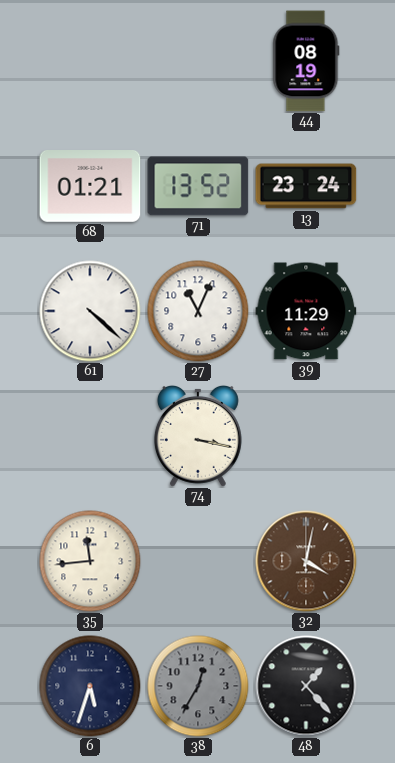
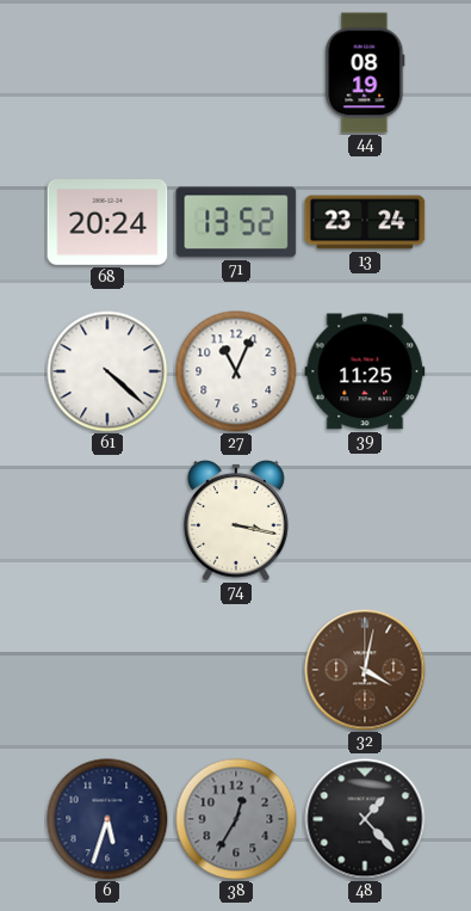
68: 01:21 -> 20:24
39: 11:29 -> 11:25
35: 11:44 -> none
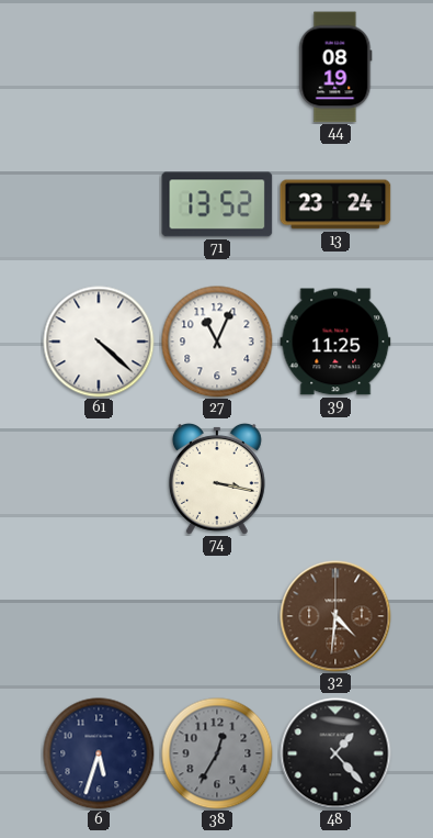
68: 20:24 -> none
32: 4:02 -> 4:31
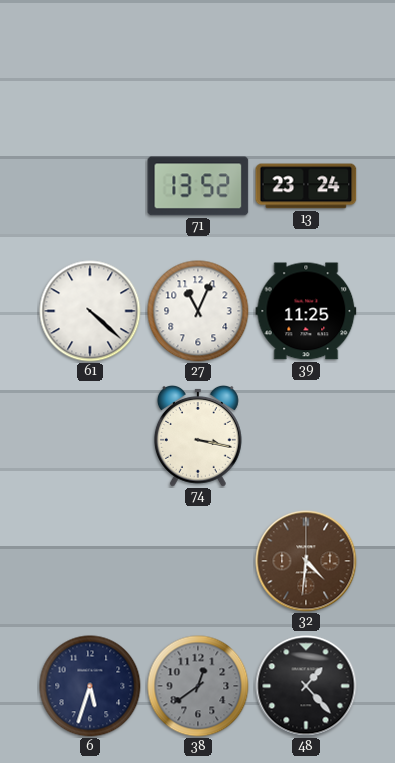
44: 08:19 -> none
38: 12:35 -> 12:39
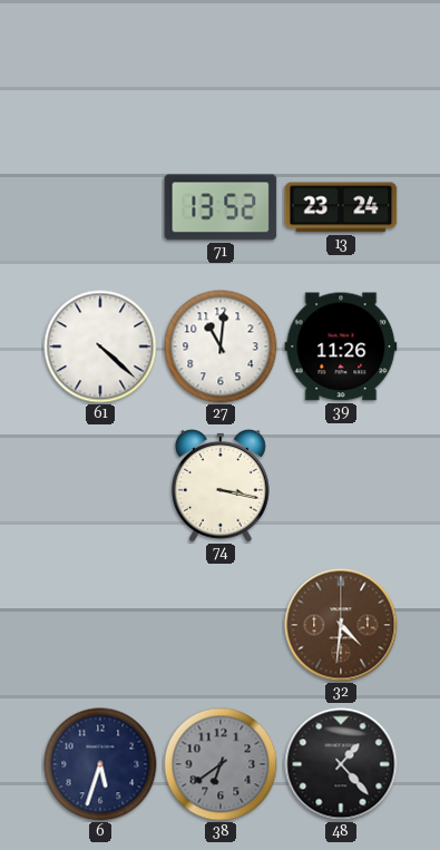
27: 11:04 -> 11:01
39: 11:25 -> 11:26
38: 12:39 -> 6:39
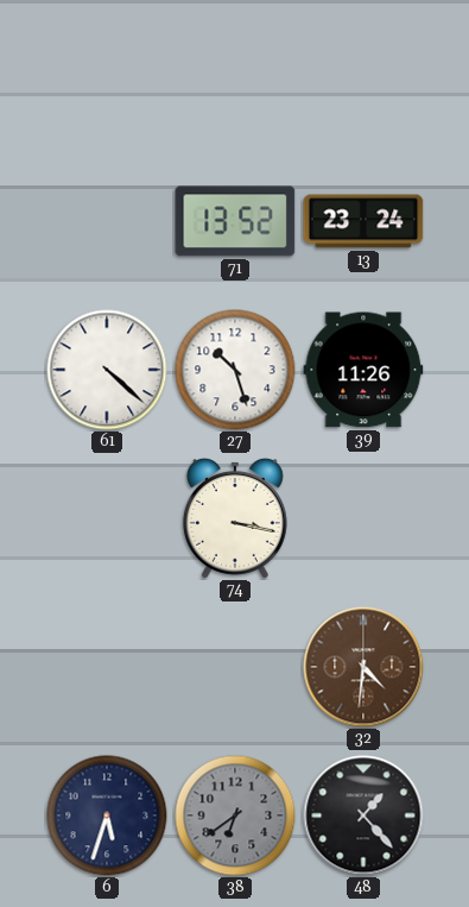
27: 11:01 -> 10:27
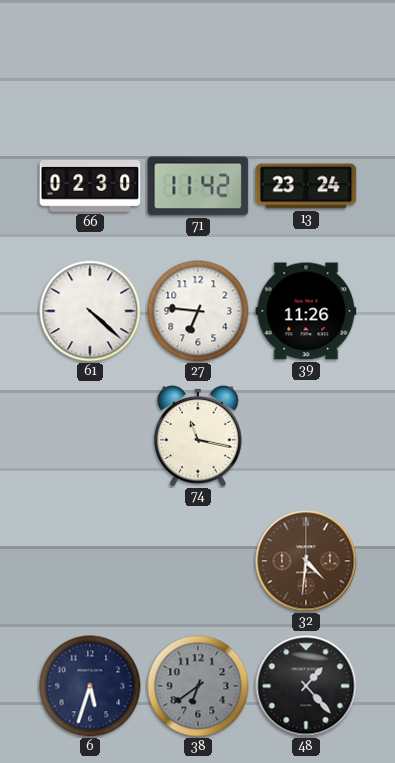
66: none -> 02:30
71: 13:52 -> 11:42
27: 10:27 -> 6:46
74: 3:17 -> 11:17
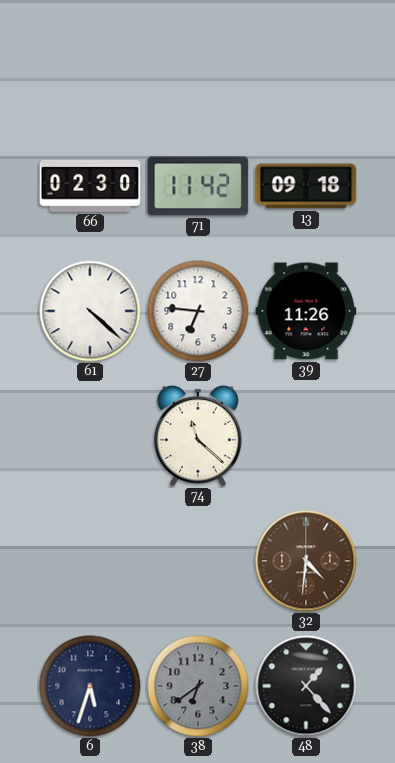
13: 23:24 -> 09:18
74: 11:17 -> 11:22
